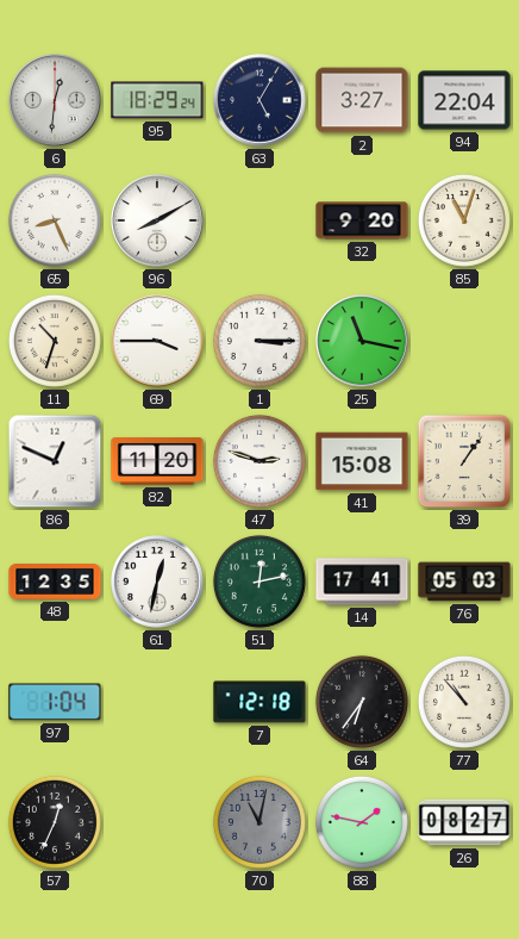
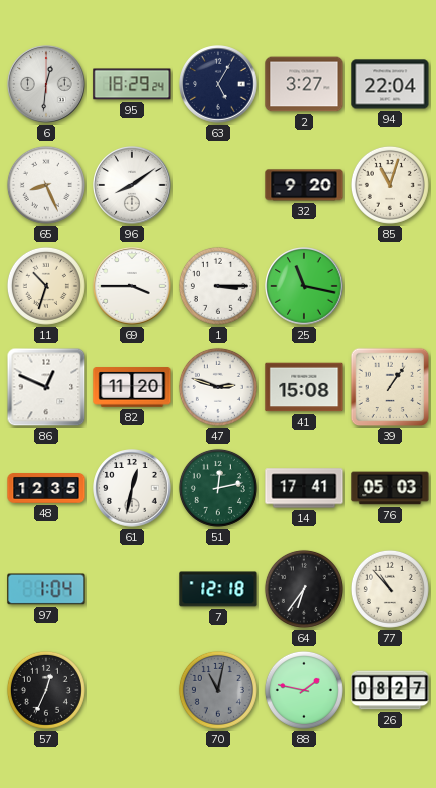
96: 8:10 -> 8:09
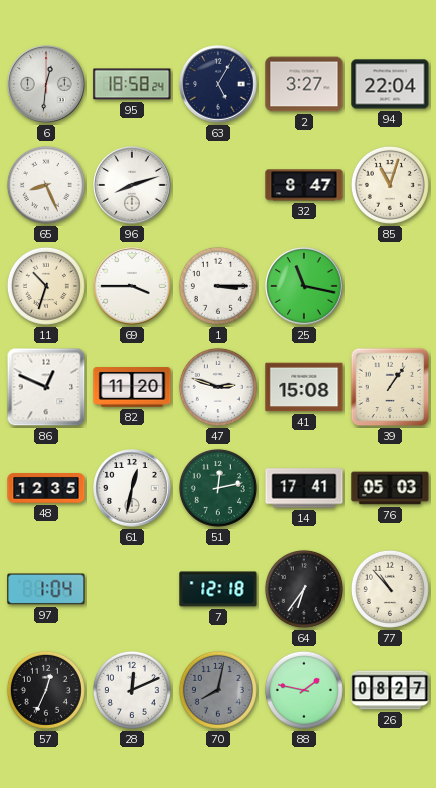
95: 18:29 -> 18:58
96: 8:09 -> 8:12
32: 9:20 -> 8:47
28: none -> 12:11
70: 11:02 -> 8:02
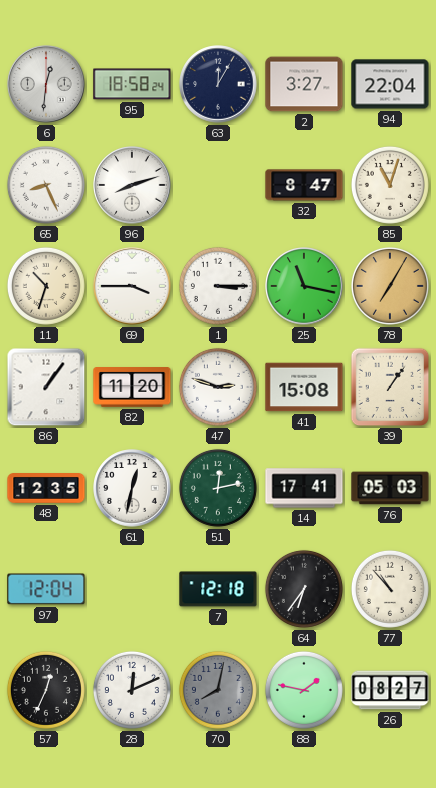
63: 5:05 -> 12:05
78: none -> 7:05
86: 12:49 -> 1:06
97: 1:04 -> 12:04
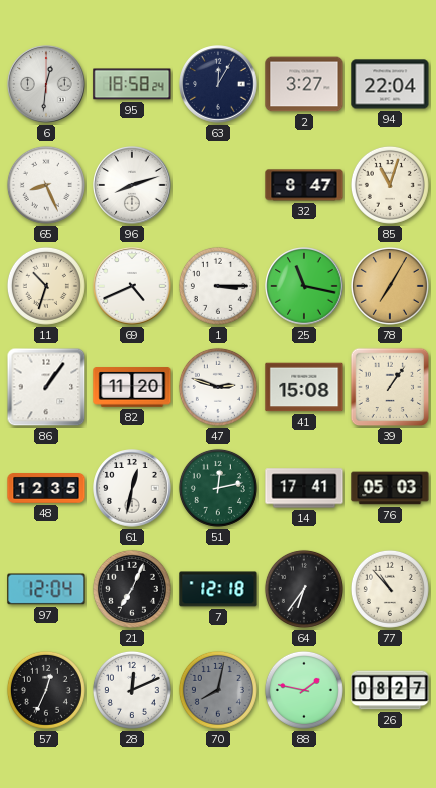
69: 3:45 -> 4:41
21: none -> 7:04
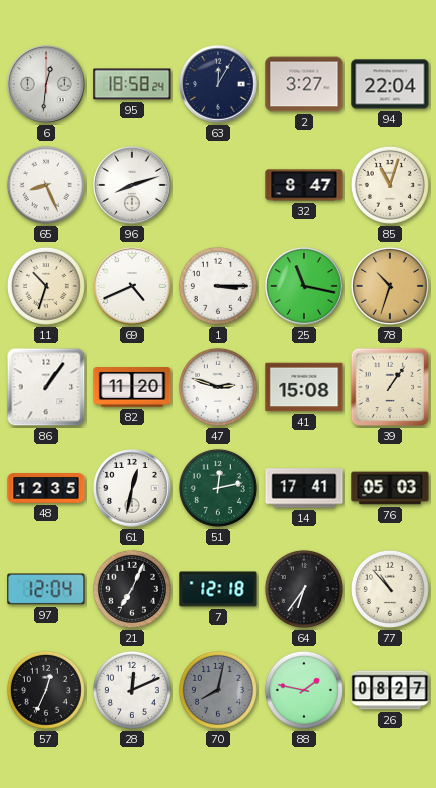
78: 7:05 -> 10:33
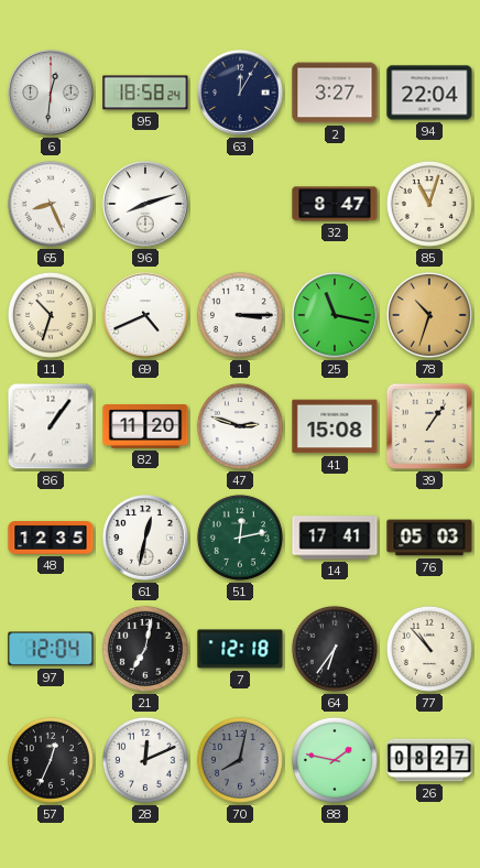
21: 7:04 -> 7:02
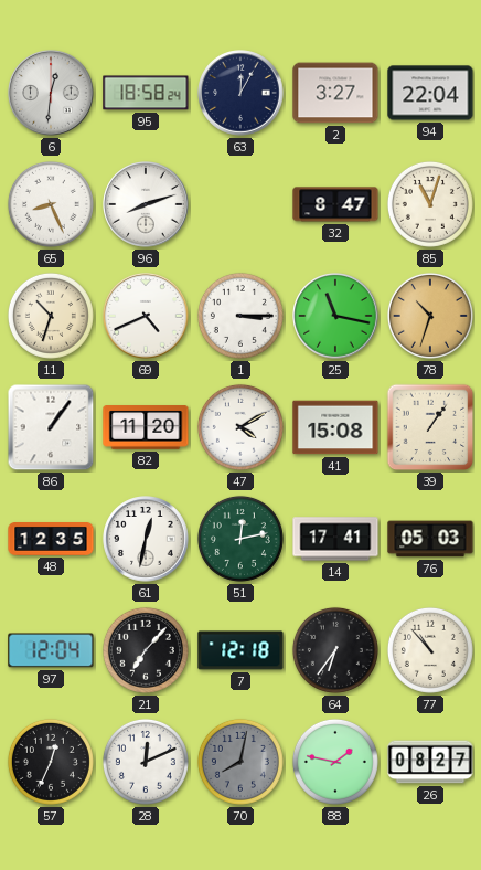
47: 2:48 -> 4:10
21: 7:02 -> 7:07
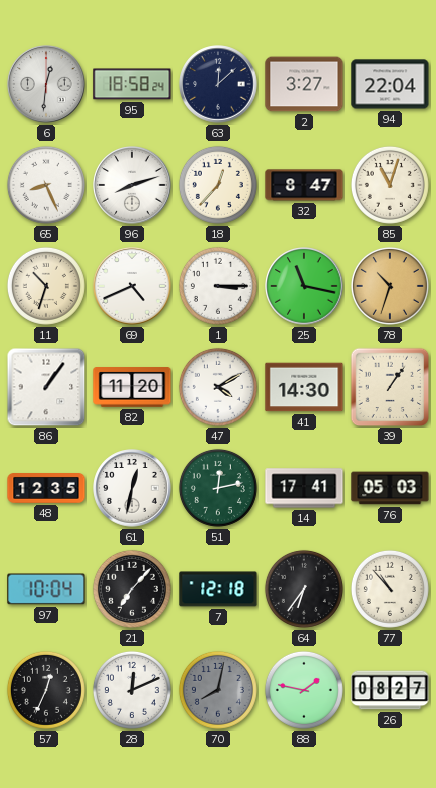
63: 12:05 -> 12:08
18: none -> 12:37
41: 15:08 -> 14:30
97: 12:04 -> 10:04
